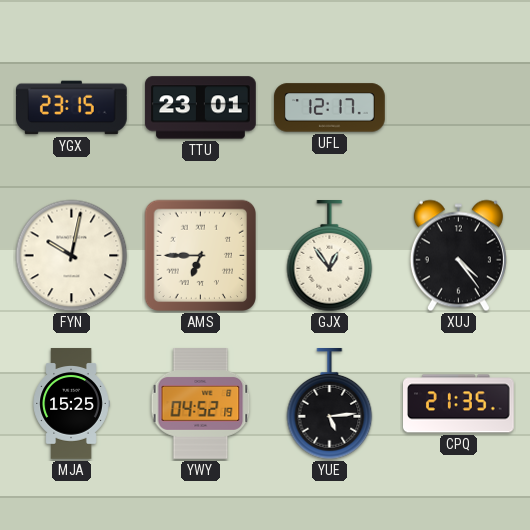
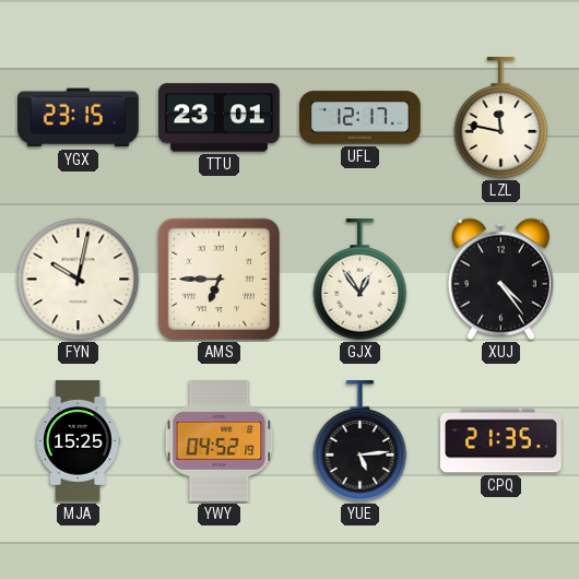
LZL: none -> 11:47
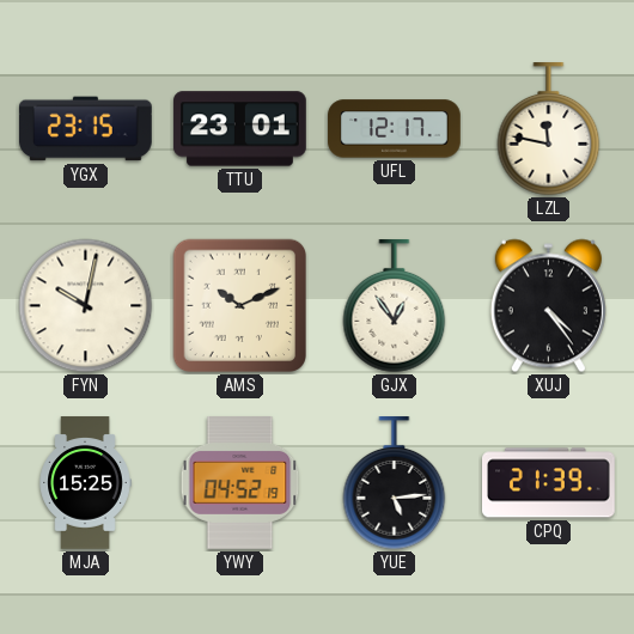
AMS: 6:45 -> 10:11
CPQ: 21:35 -> 21:39
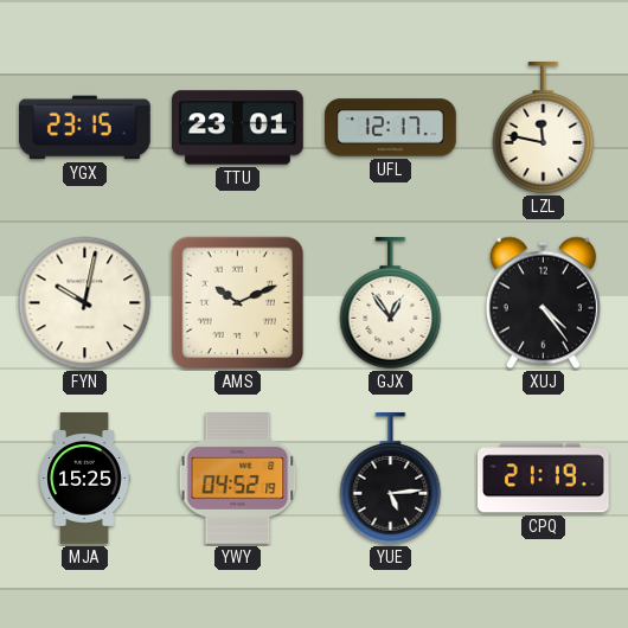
CPQ: 21:39 -> 21:19
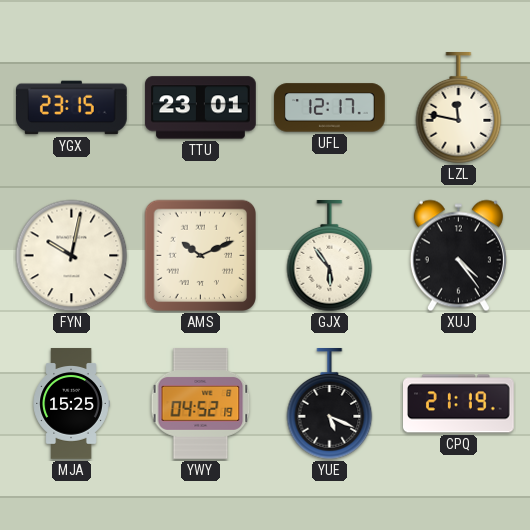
GJX: 12:54 -> 5:54
YUE: 5:14 -> 5:19
